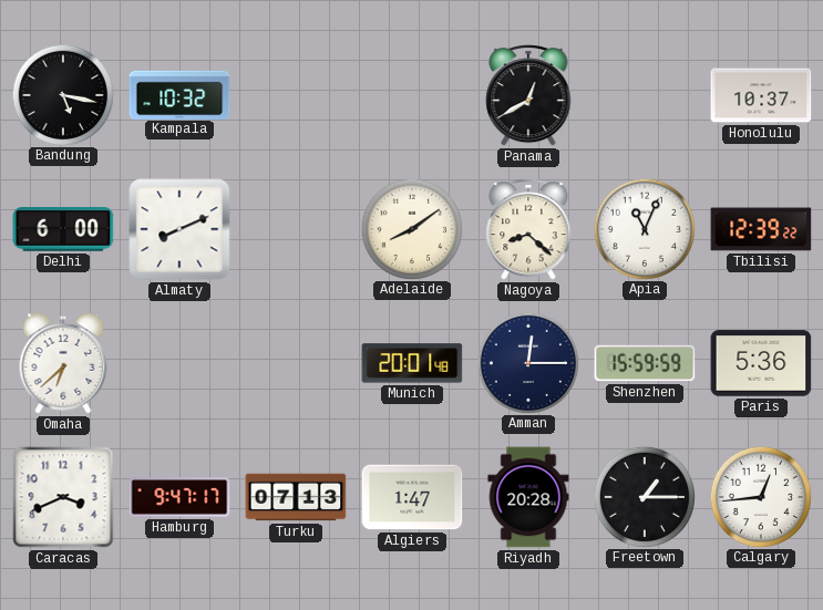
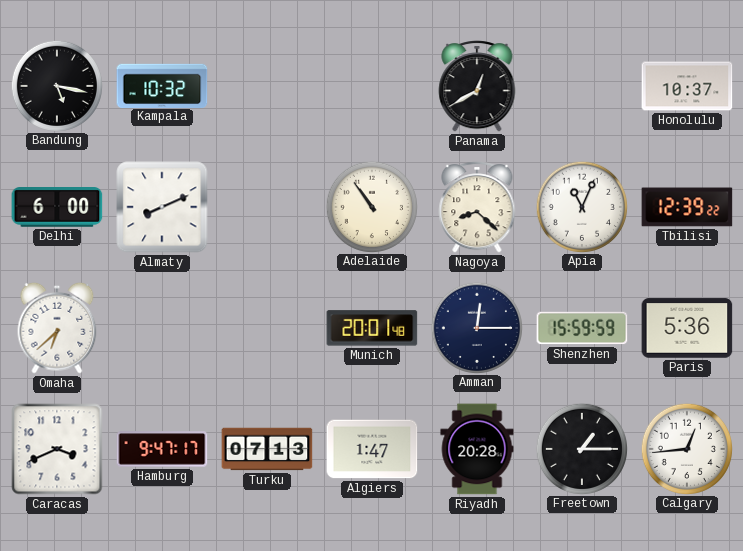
Adelaide: 8:09 -> 10:54
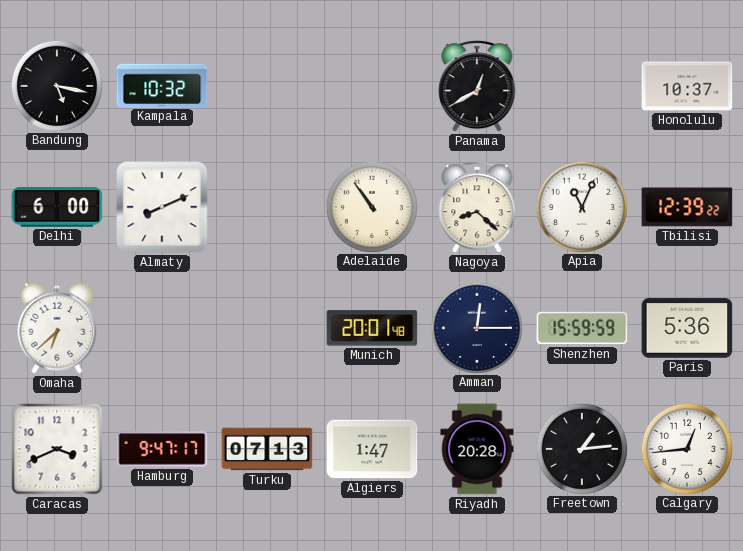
Freetown: 1:15 -> 1:14
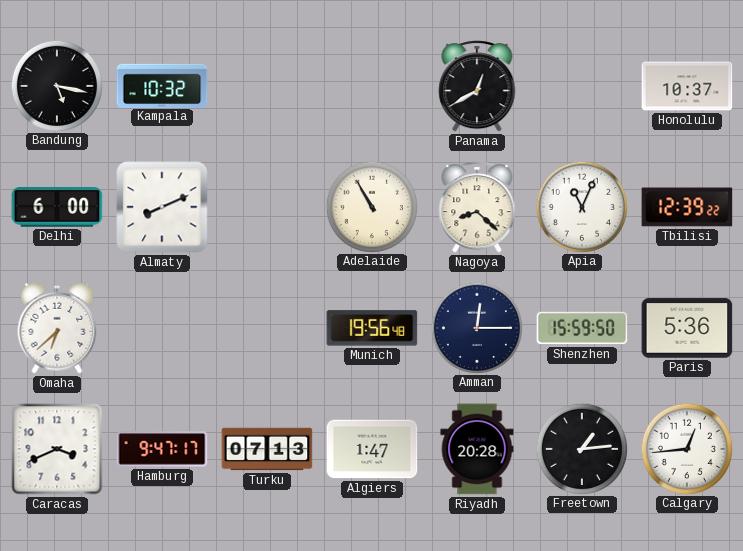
Adelaide: 10:54 -> 10:55
Munich: 20:01 -> 19:56
Shenzhen: 15:59:59 -> 15:59:50
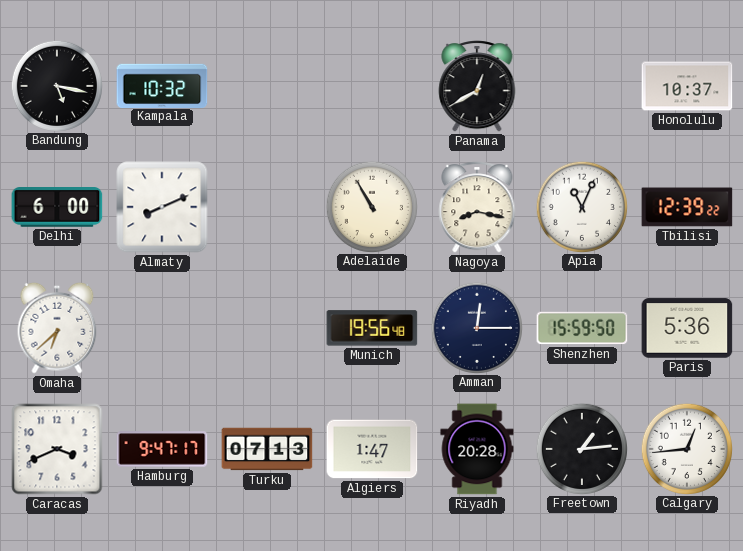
Nagoya: 8:22 -> 8:17
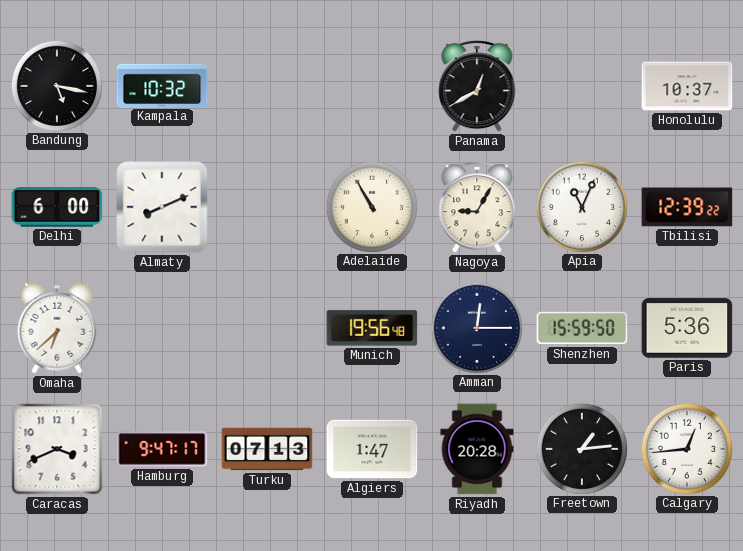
Nagoya: 8:17 -> 9:05
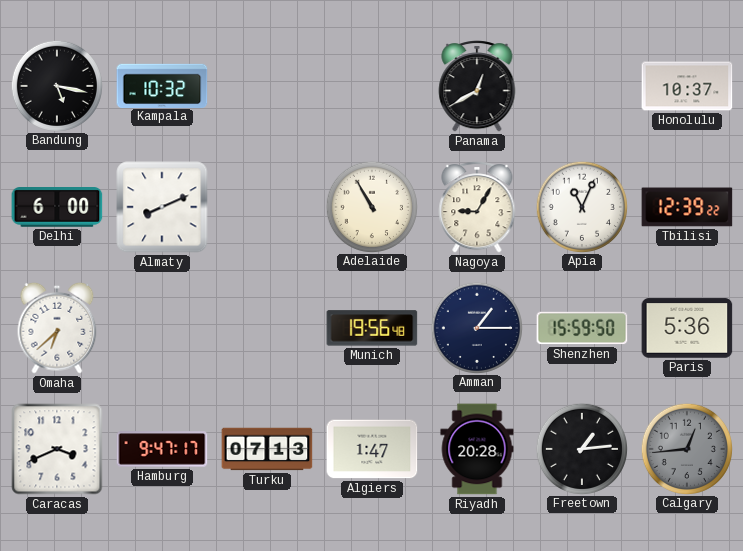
Amman: 12:15 -> 1:15
Calgary dial: white -> grey
